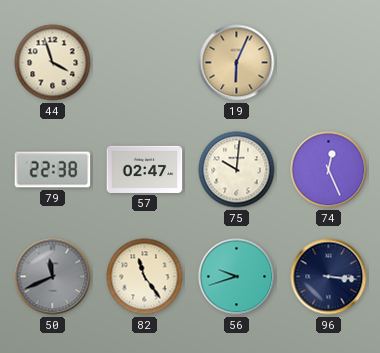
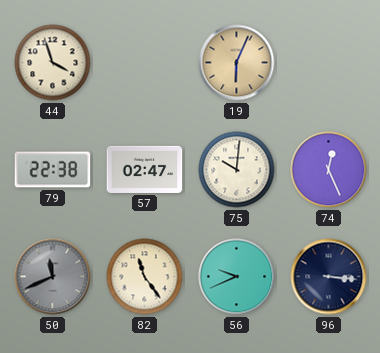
56: 9:42 -> 9:41
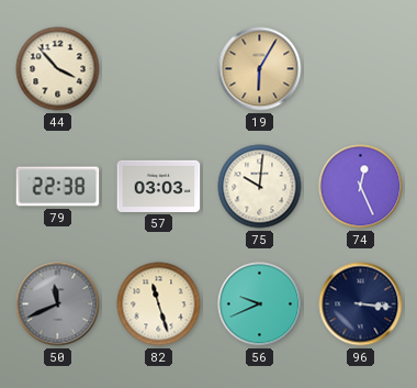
44: 3:57 -> 3:53
19: 6:04 -> 6:05
57: 02:47 -> 03:03
82: 11:24 -> 11:27
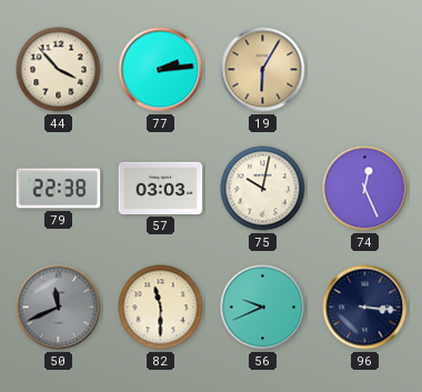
77: none -> 2:14
75: 10:01 -> 10:02
82: 11:27 -> 11:30
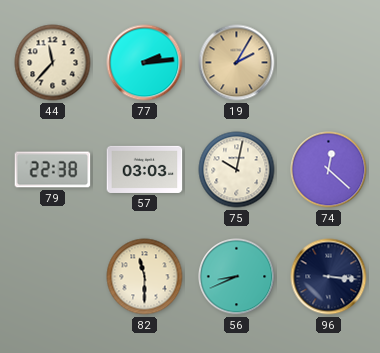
44: 3:53 -> 11:37
19: 6:05 -> 2:05
74: 12:26 -> 12:22
50: 11:41 -> none
56: 9:41 -> 8:41
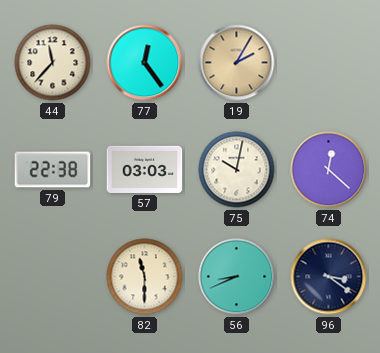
77: 2:14 -> 12:24
96: 3:16 -> 3:21
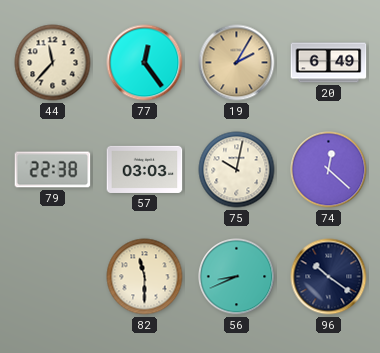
20: none -> 6:49
96: 3:21 -> 10:21
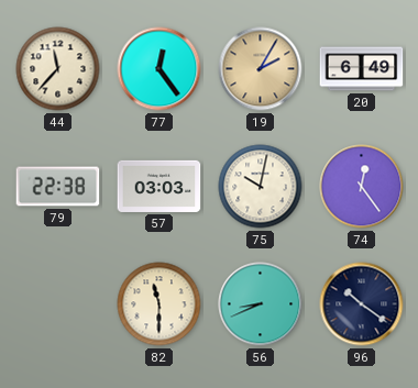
74: 12:22 -> 12:24
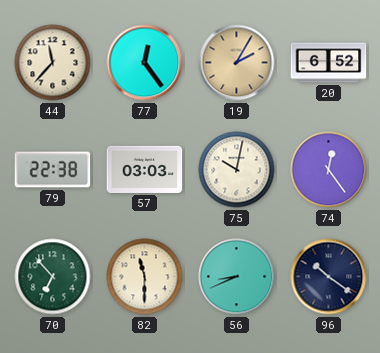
20: 6:49 -> 6:52
70: none -> 6:53
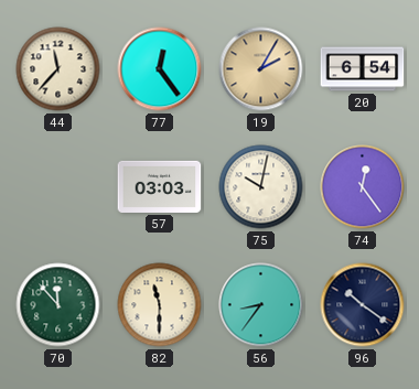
20: 6:52 -> 6:54
79: 22:38 -> none
70: 6:53 -> 11:53
56: 8:41 -> 8:36
